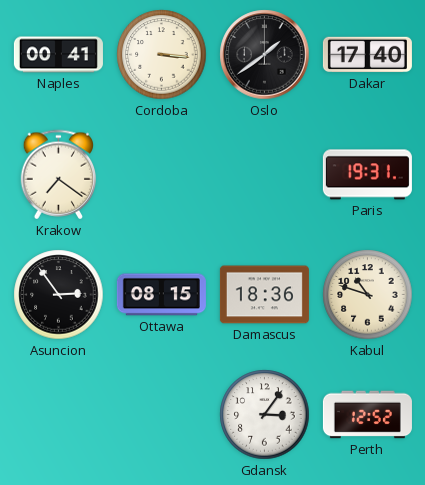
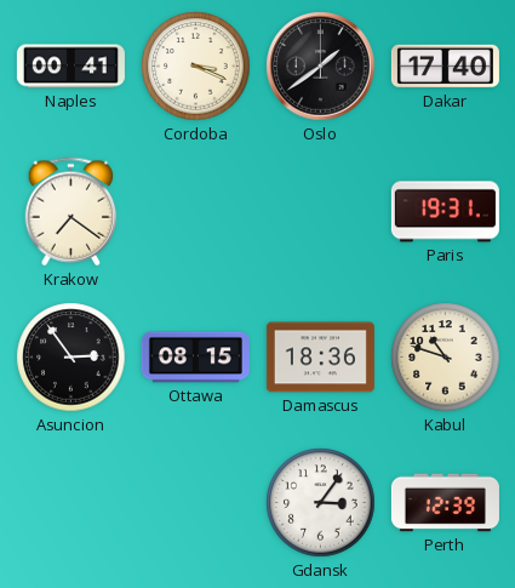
Cordoba: 3:16 -> 3:19
Perth: 12:52 -> 12:39
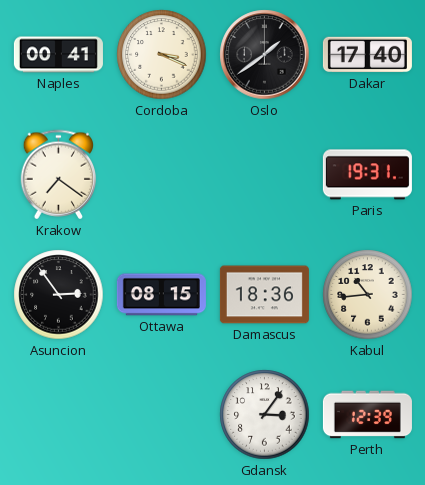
Kabul: 10:48 -> 10:44
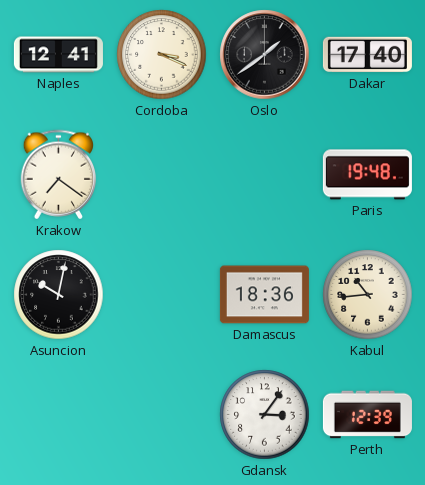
Naples: 00:41 -> 12:41
Paris: 19:31 -> 19:48
Asuncion: 2:54 -> 10:02
Ottawa: 08:15 -> none
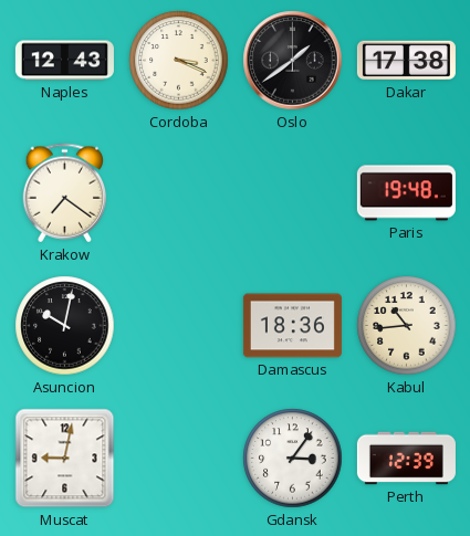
Naples: 12:41 -> 12:43
Dakar: 17:40 -> 17:38
Muscat: none -> 9:02
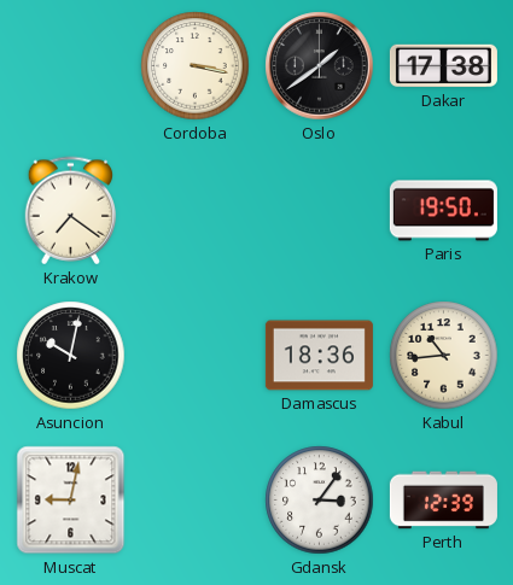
Naples: 12:43 -> none
Cordoba: 3:19 -> 3:17
Paris: 19:48 -> 19:50
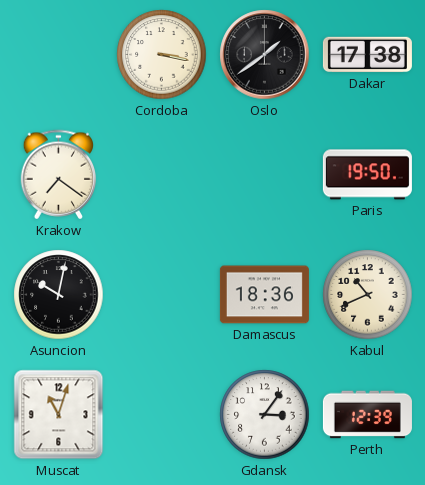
Kabul: 10:44 -> 10:41
Muscat: 9:02 -> 11:03
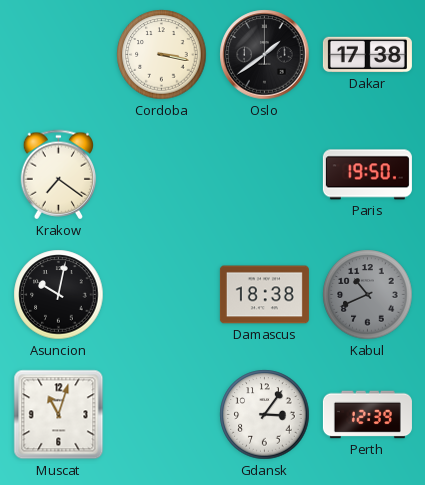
Damascus: 18:36 -> 18:38
Kabul dial: cream -> grey
